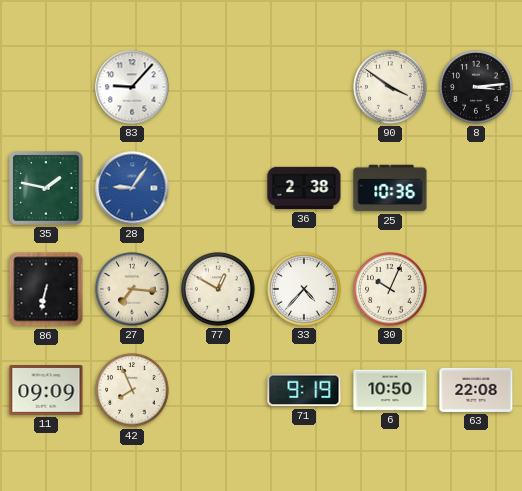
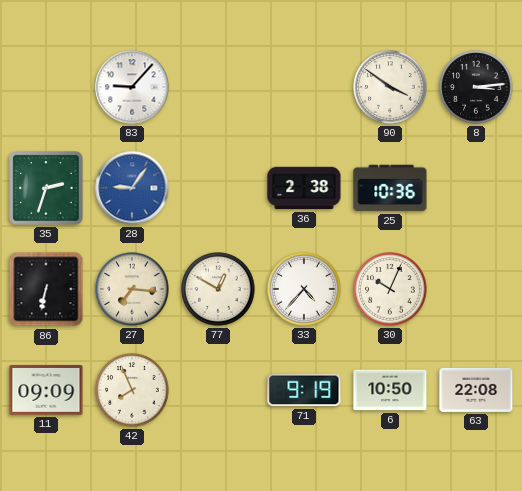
35: 1:47 -> 2:33
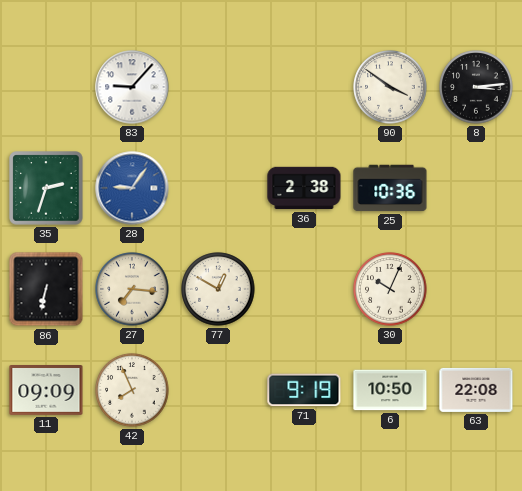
33: 4:37 -> none
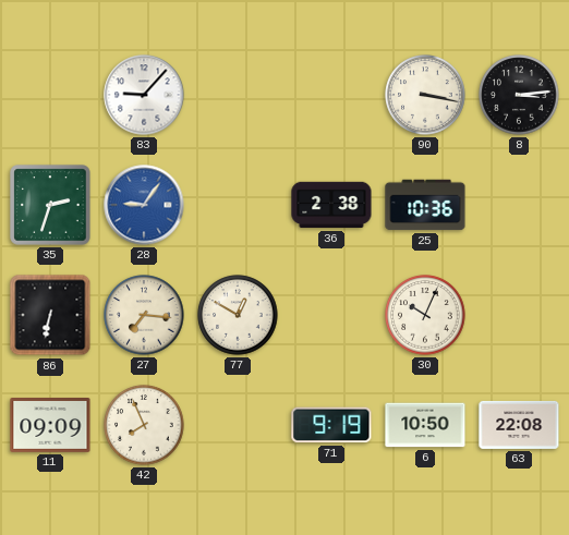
90: 3:51 -> 3:17
